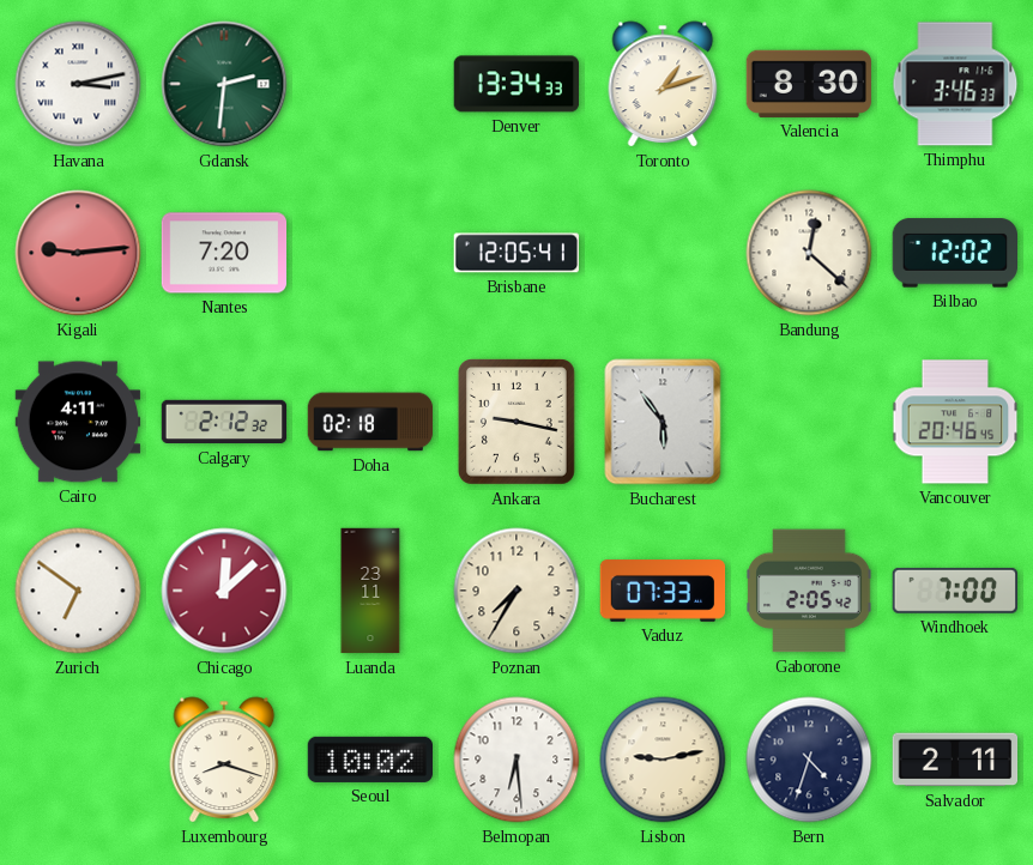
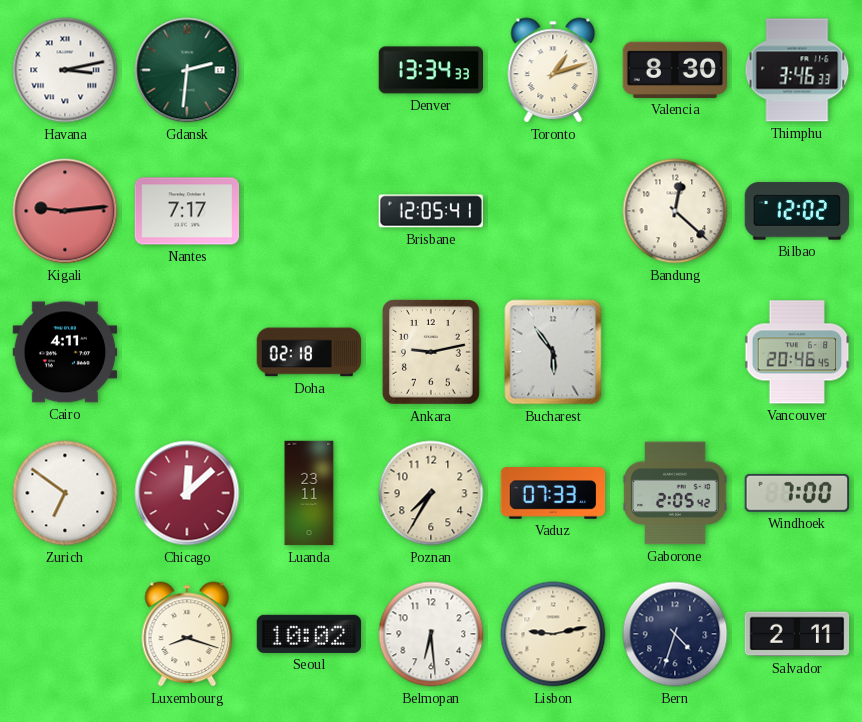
Nantes: 7:20 -> 7:17
Calgary: 2:12 -> none
Ankara: 9:17 -> 9:13
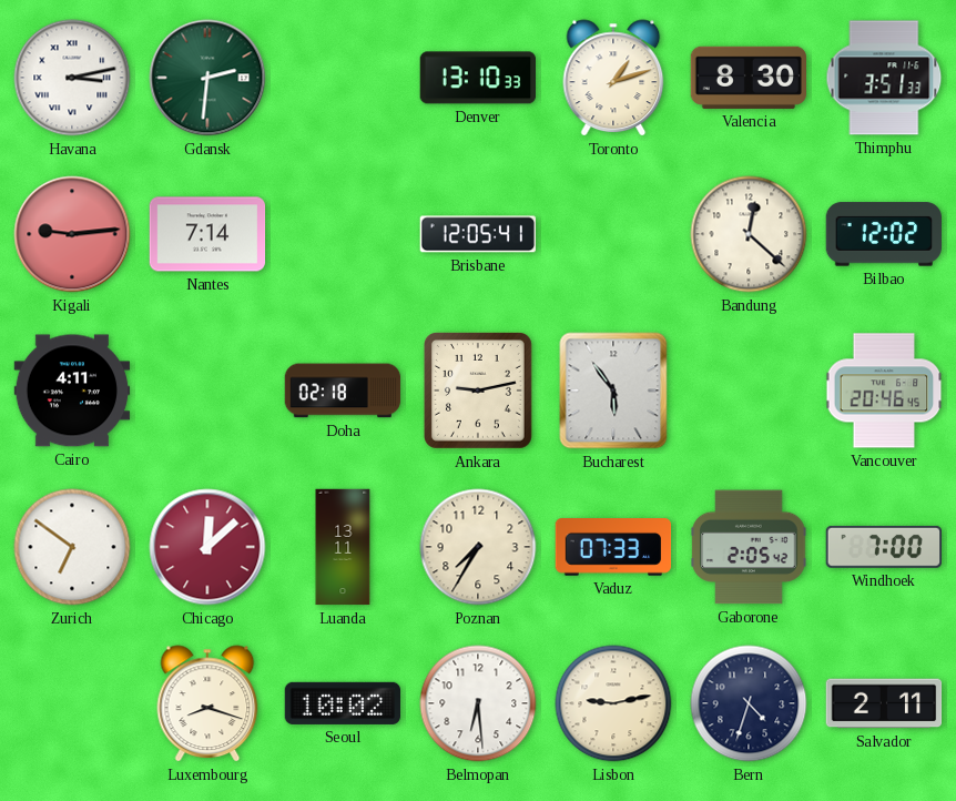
Denver: 13:34 -> 13:10
Thimphu: 3:46 -> 3:51
Nantes: 7:17 -> 7:14
Luanda: 23:11 -> 13:11
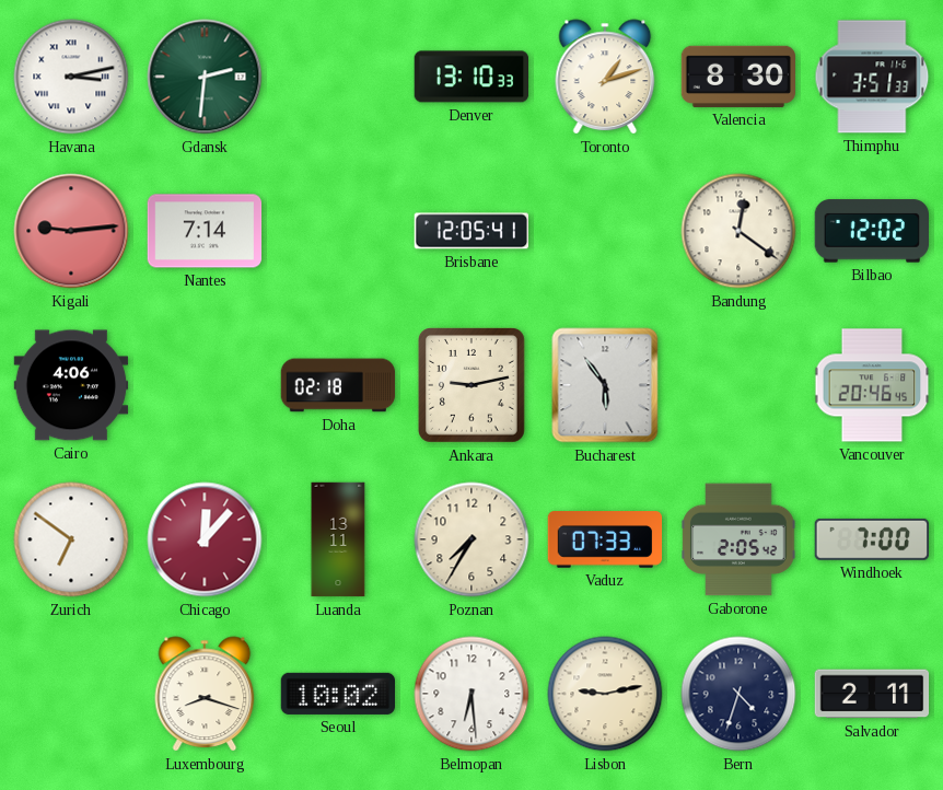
Bandung: 12:22 -> 12:21
Cairo: 4:11 -> 4:06
Chicago: 12:08 -> 12:07
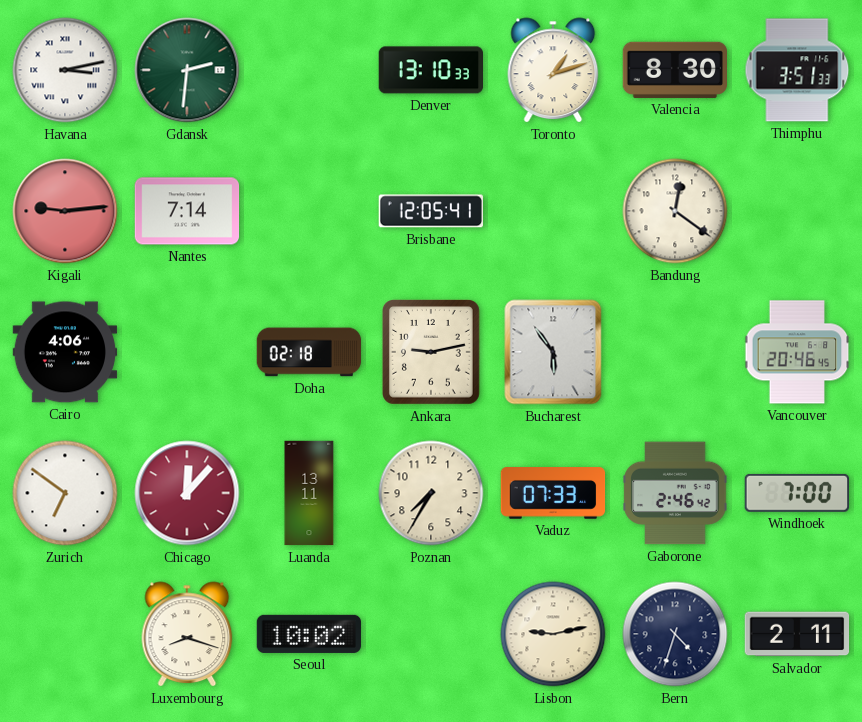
Bilbao: 12:02 -> none
Gaborone: 2:05 -> 2:46
Belmopan: 6:29 -> none
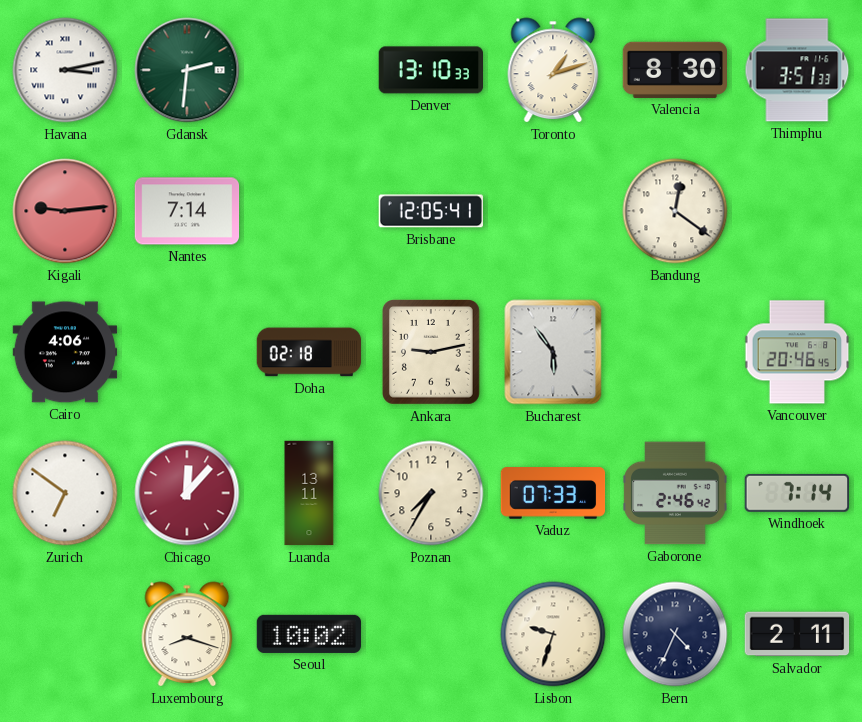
Windhoek: 7:00 -> 7:14
Lisbon: 9:13 -> 9:33
Bern: 4:33 -> 4:34
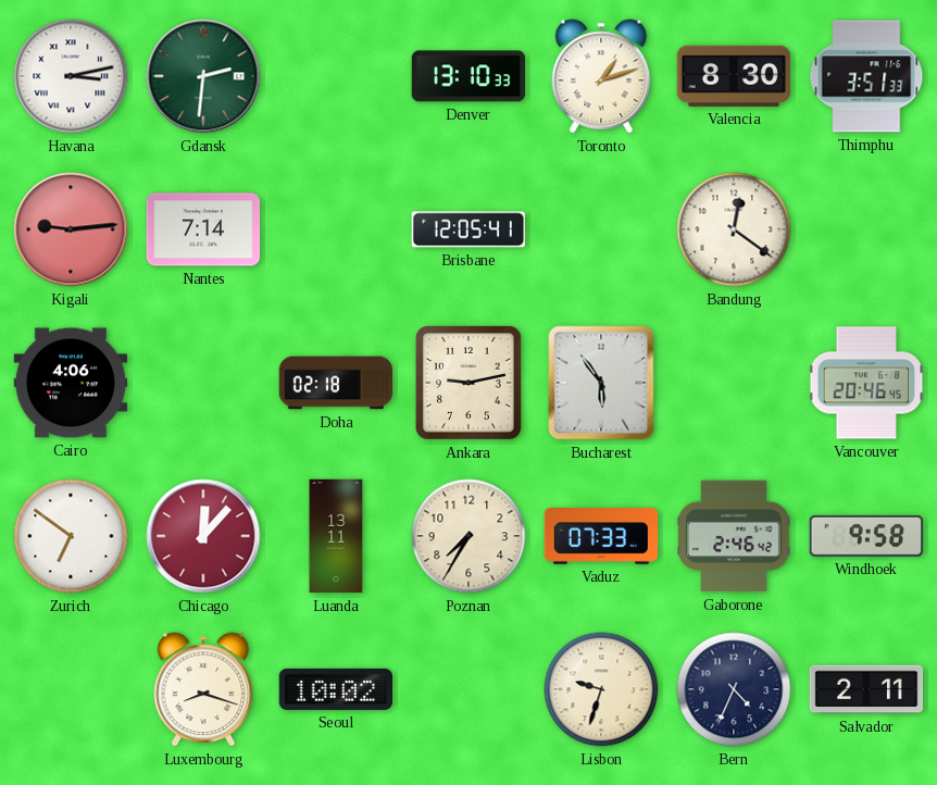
Windhoek: 7:14 -> 9:58
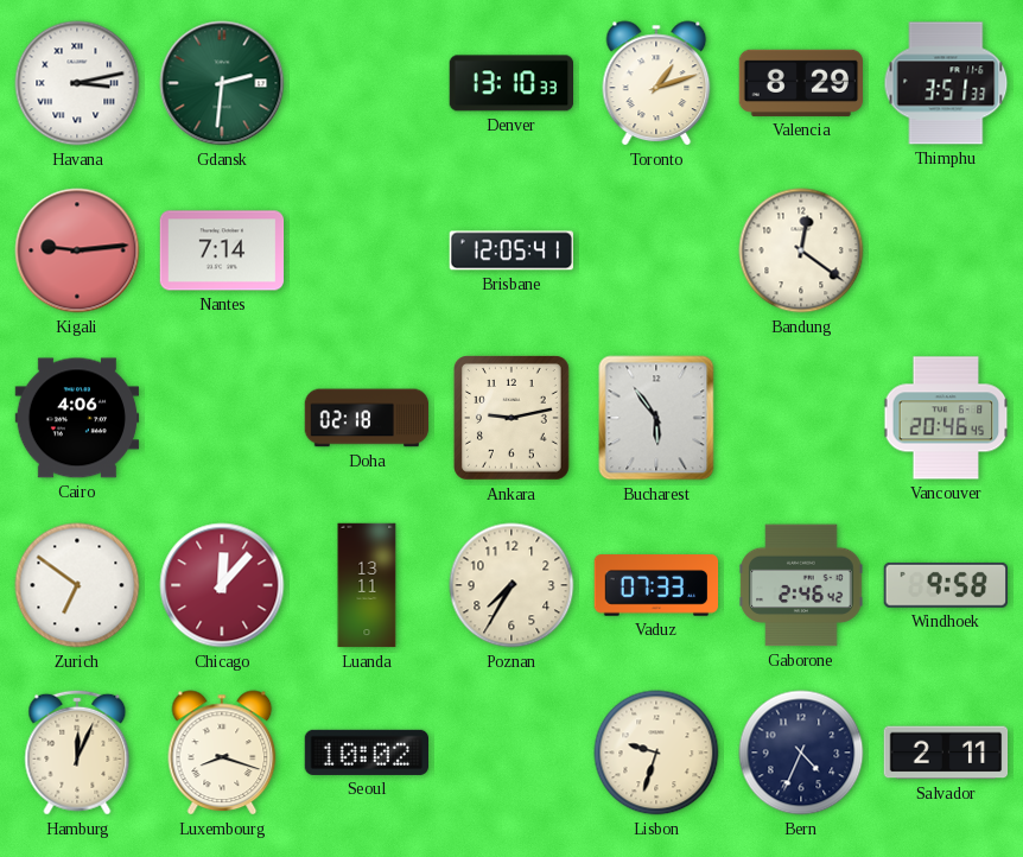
Valencia: 8:30 -> 8:29
Hamburg: none -> 12:04
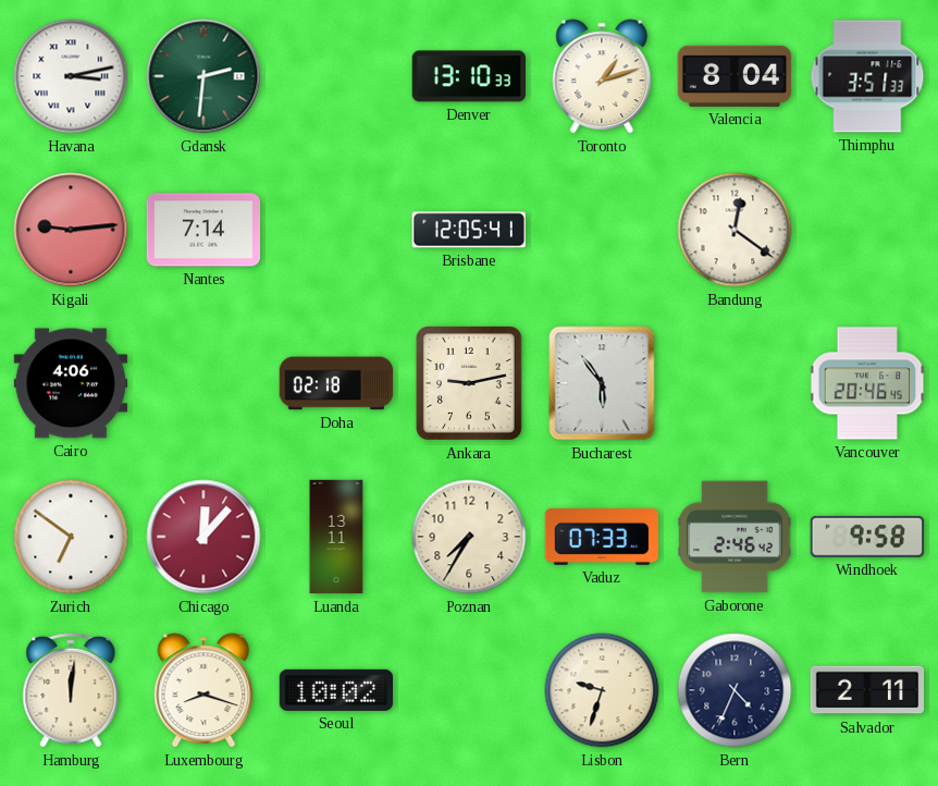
Valencia: 8:29 -> 8:04
Hamburg: 12:04 -> 12:01
